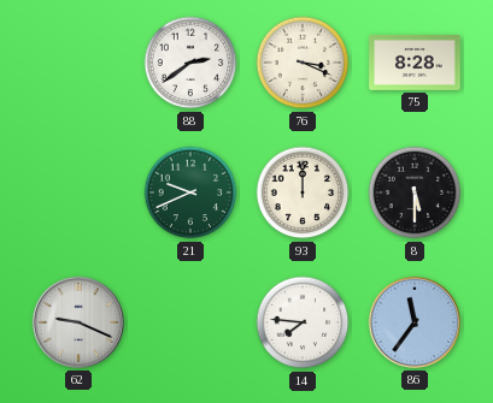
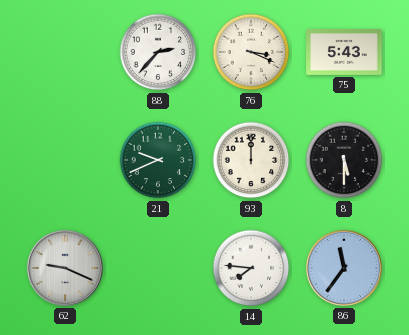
88: 2:39 -> 2:37
75: 8:28 -> 5:43
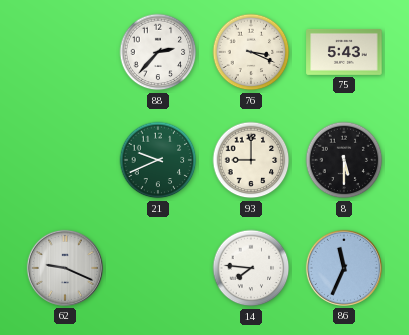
93: 12:00 -> 9:00
86: 11:36 -> 11:34
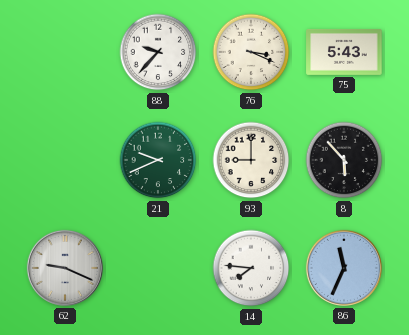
88: 2:37 -> 9:37
8: 5:30 -> 5:53
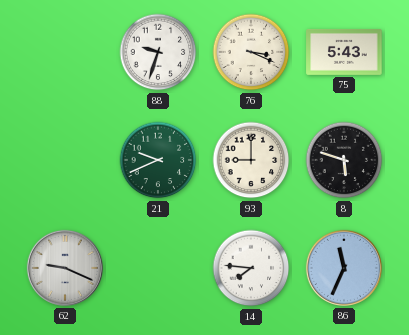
88: 9:37 -> 9:33
8: 5:53 -> 5:48
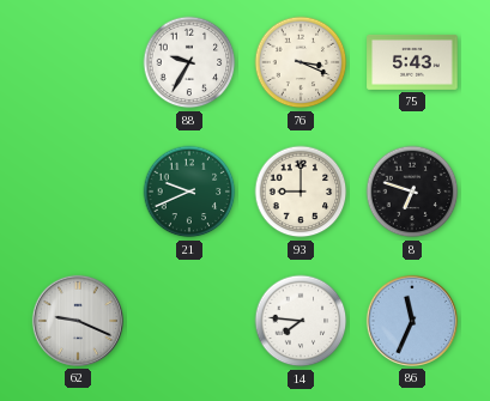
88: 9:33 -> 9:35
8: 5:48 -> 6:48
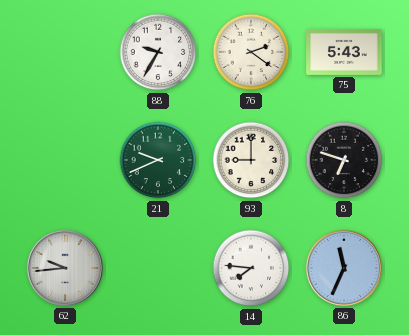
76: 3:19 -> 2:21
62: 9:19 -> 9:44
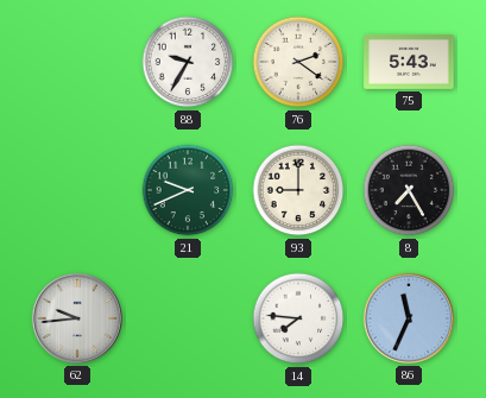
8: 6:48 -> 7:25
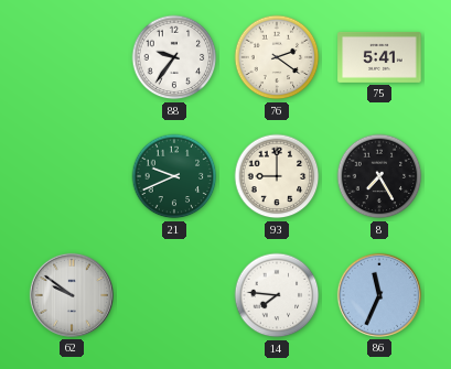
88: 9:35 -> 9:36
75: 5:43 -> 5:41
62: 9:44 -> 9:51
